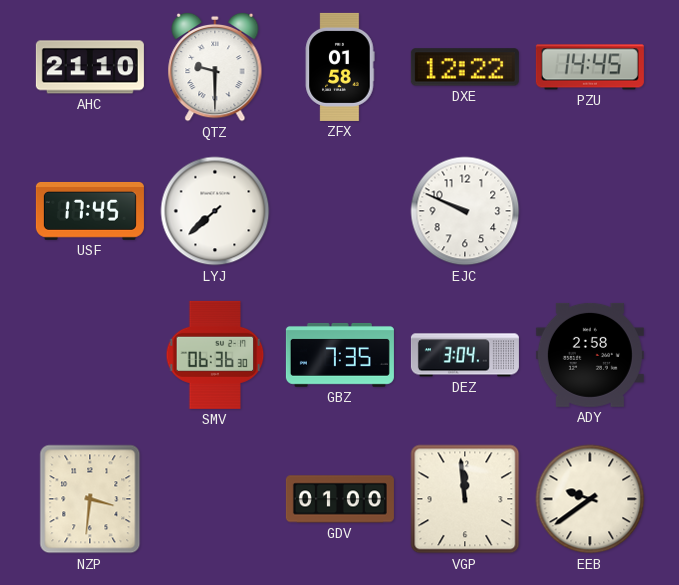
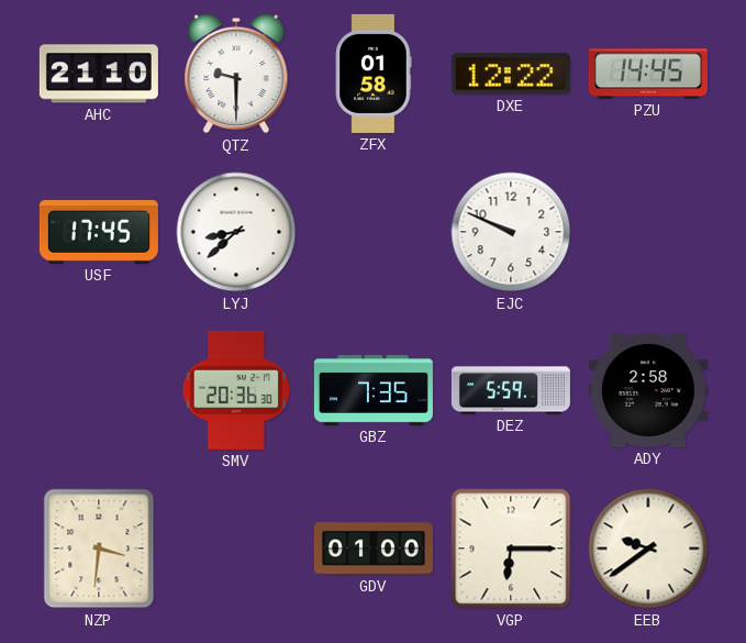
LYJ: 7:38 -> 8:38
SMV: 06:36 -> 20:36
DEZ: 3:04 -> 5:59
VGP: 11:59 -> 6:15
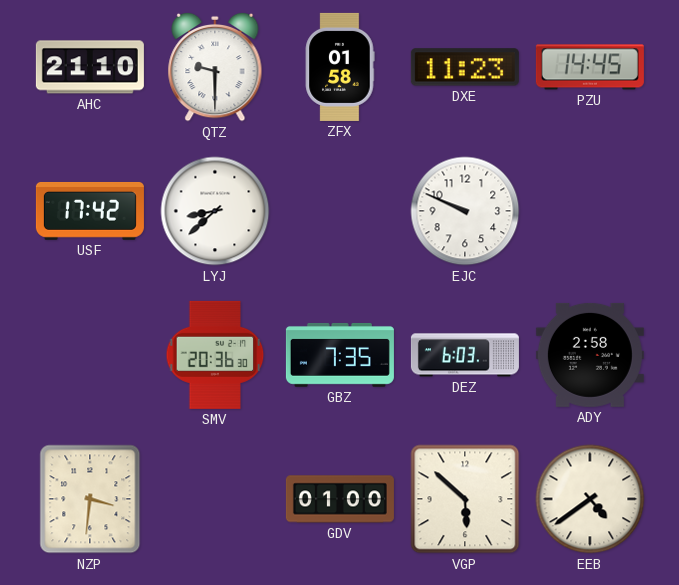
DXE: 12:22 -> 11:23
USF: 17:45 -> 17:42
DEZ: 5:59 -> 6:03
VGP: 6:15 -> 5:52
EEB: 9:39 -> 4:39
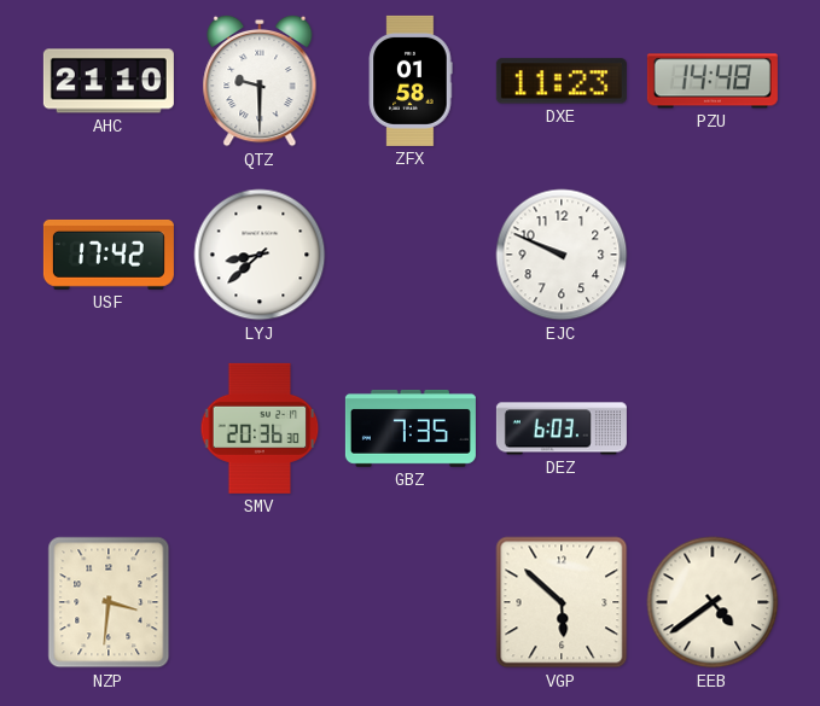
PZU: 14:45 -> 14:48
ADY: 2:58 -> none
GDV: 01:00 -> none
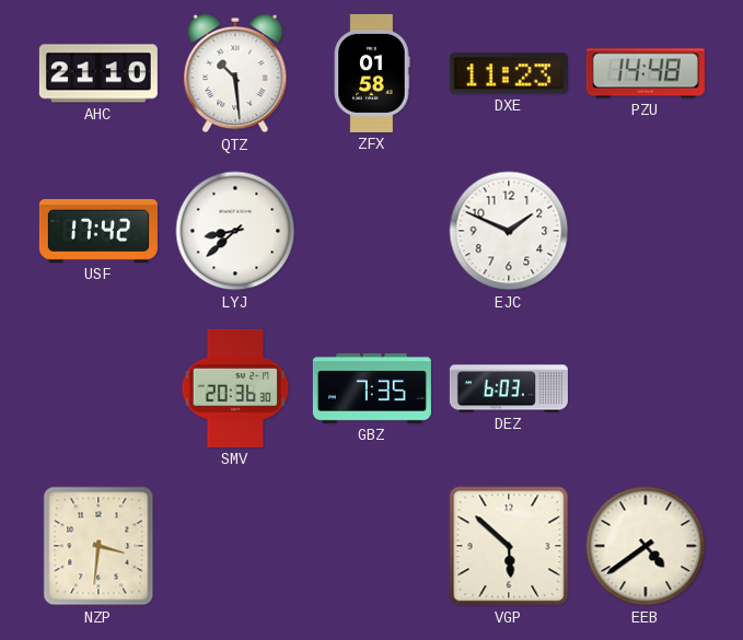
QTZ: 9:30 -> 10:29
EJC: 9:49 -> 1:49
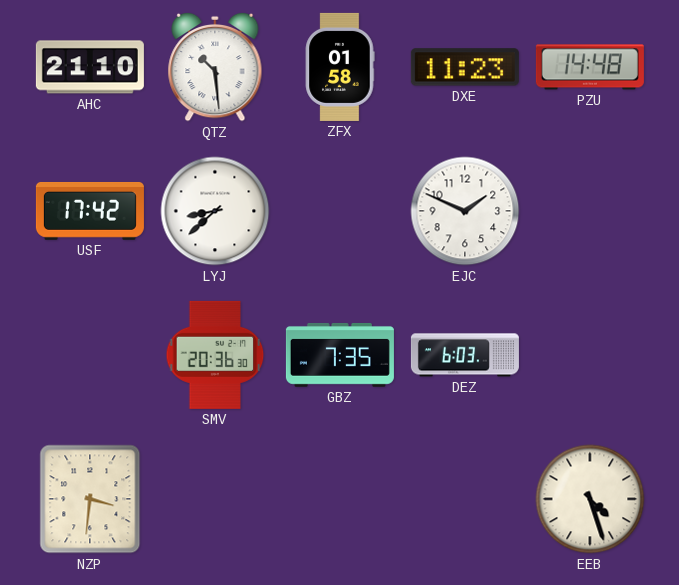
VGP: 5:52 -> none
EEB: 4:39 -> 4:27
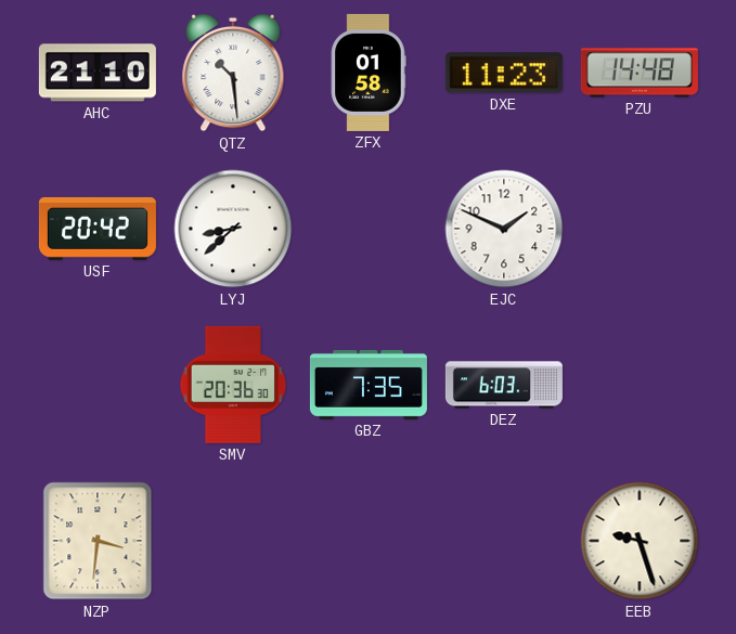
USF: 17:42 -> 20:42
EEB: 4:27 -> 9:27
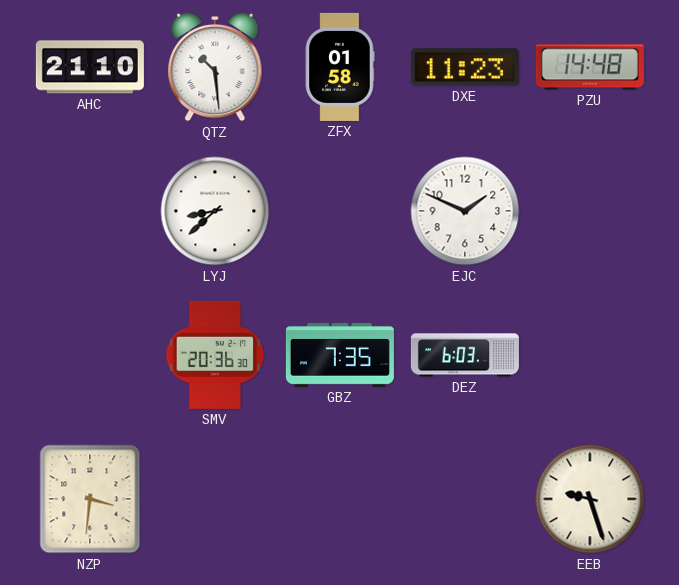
USF: 20:42 -> none
